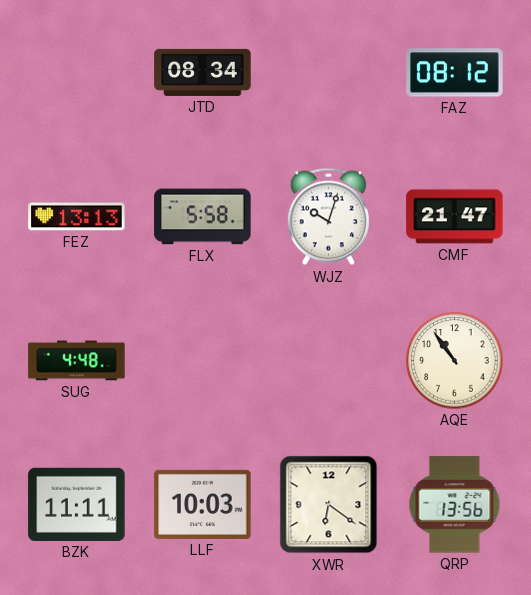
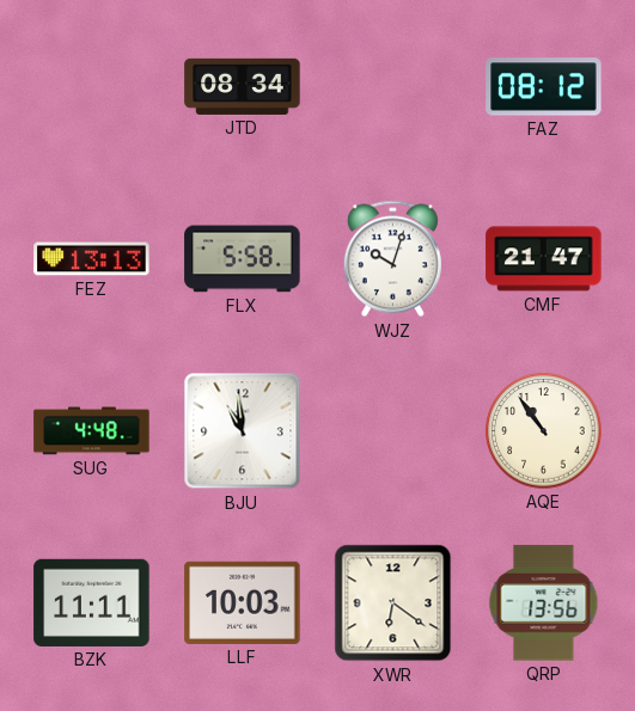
BJU: none -> 10:59
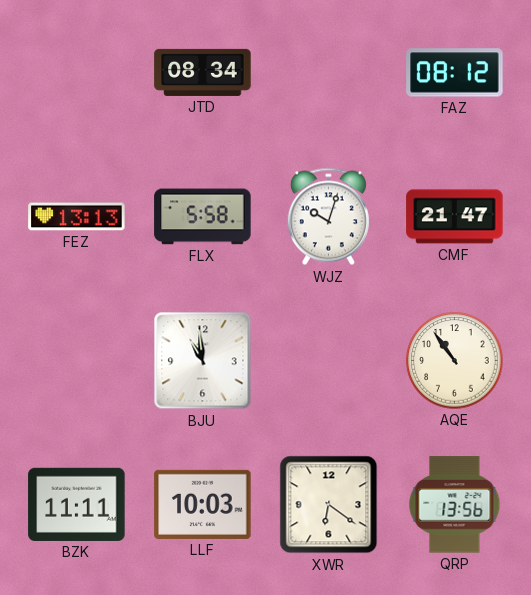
SUG: 4:48 -> none
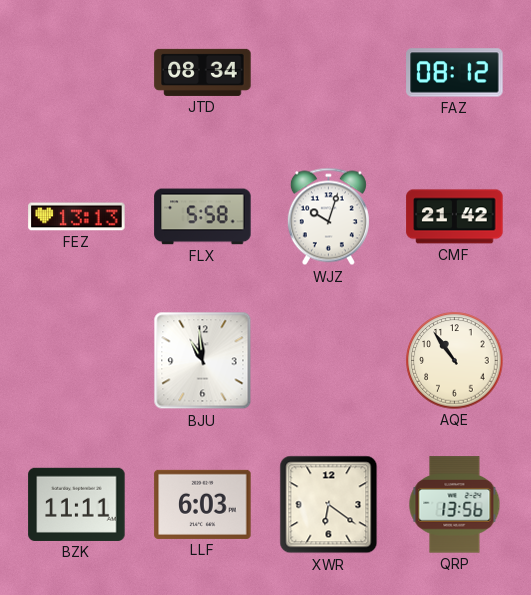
CMF: 21:47 -> 21:42
LLF: 10:03 -> 6:03
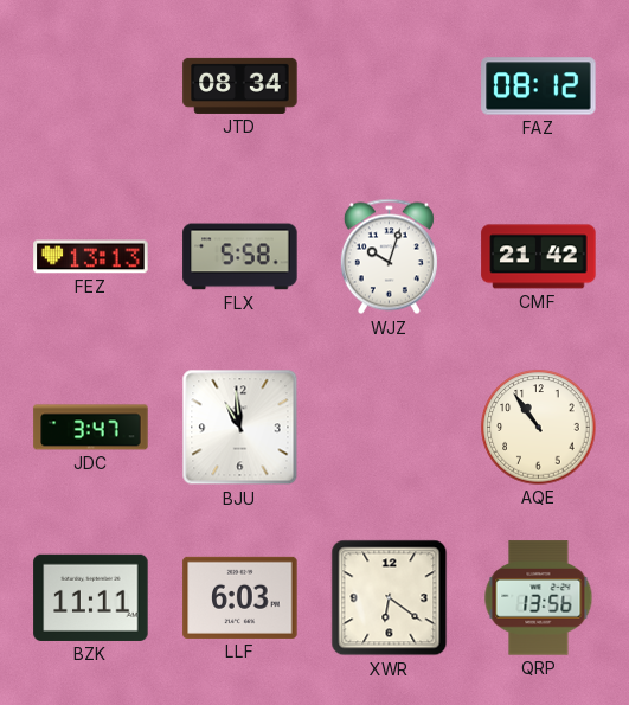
JDC: none -> 3:47
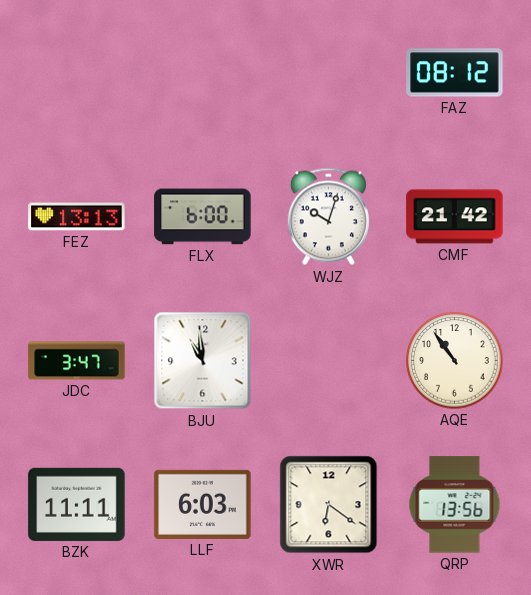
JTD: 08:34 -> none
FLX: 5:58 -> 6:00
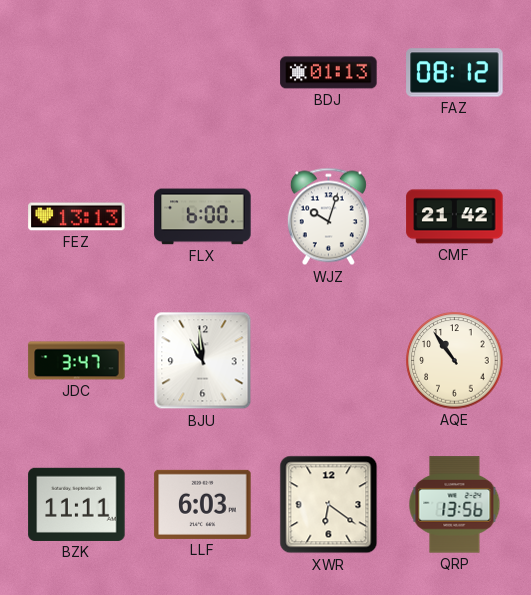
BDJ: none -> 01:13
